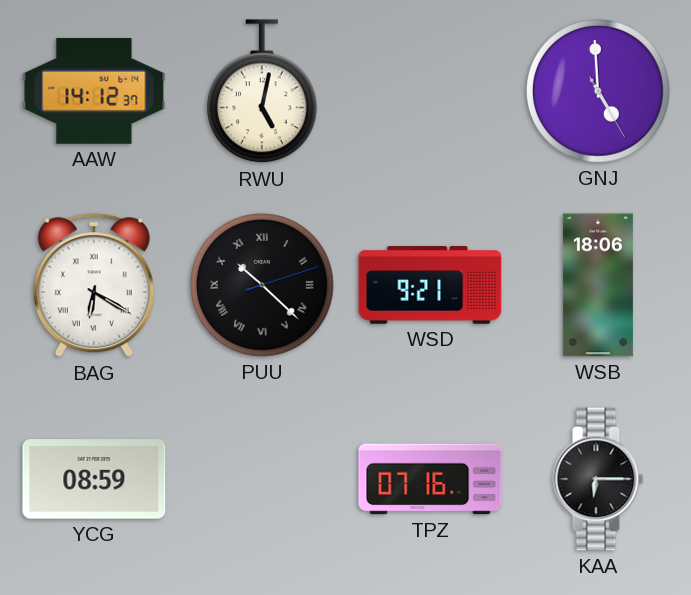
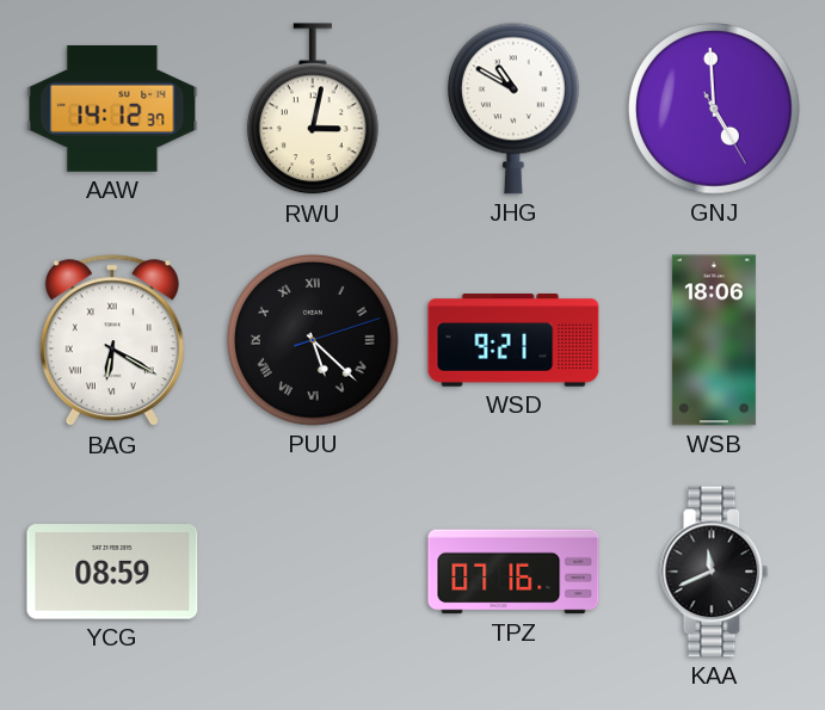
RWU: 5:02 -> 3:02
JHG: none -> 10:50
PUU: 10:22 -> 5:22
KAA: 6:15 -> 11:41
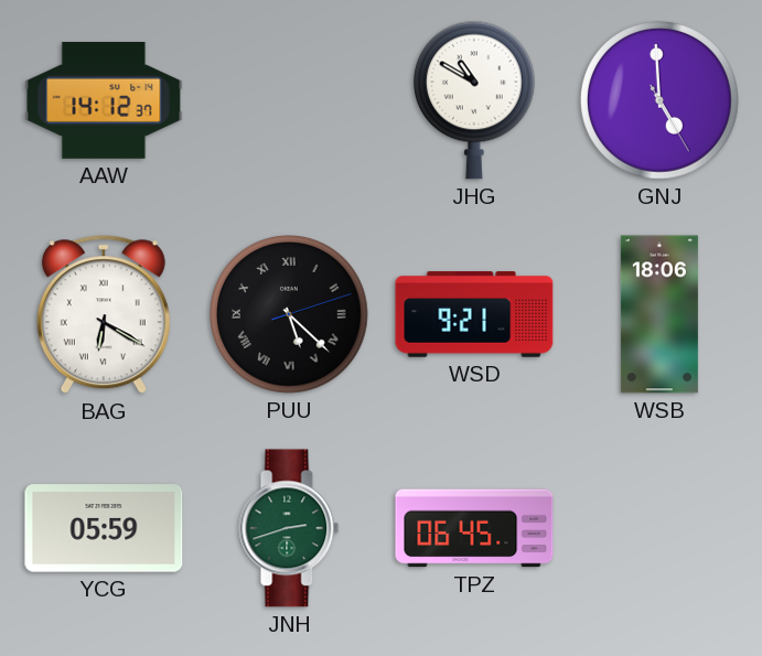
RWU: 3:02 -> none
YCG: 08:59 -> 05:59
JNH: none -> 2:42
TPZ: 07:16 -> 06:45
KAA: 11:41 -> none
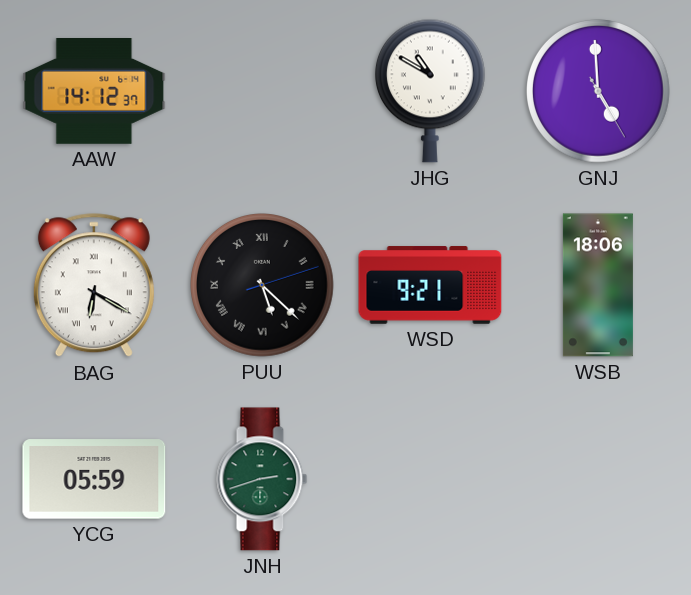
TPZ: 06:45 -> none
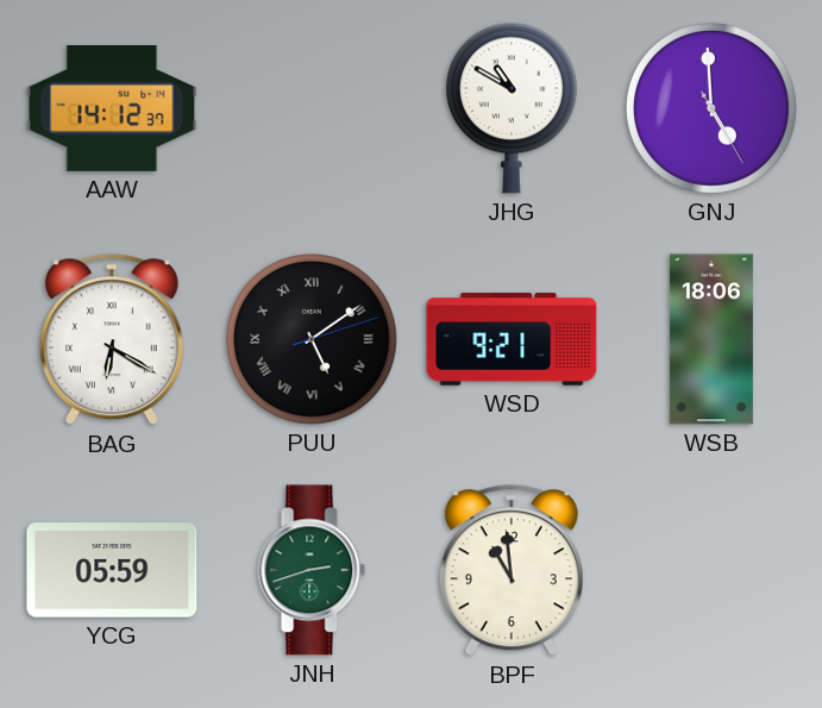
PUU: 5:22 -> 5:09
BPF: none -> 10:59
